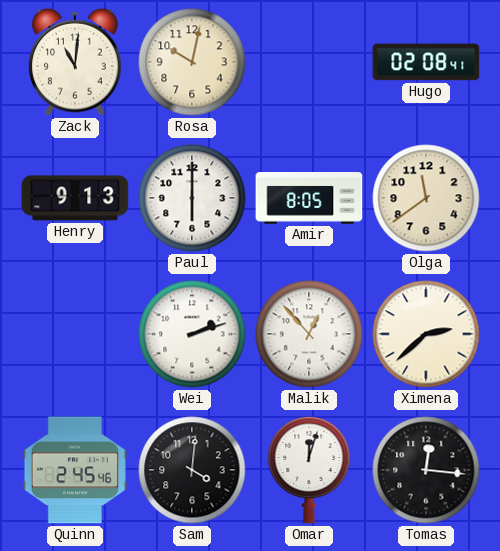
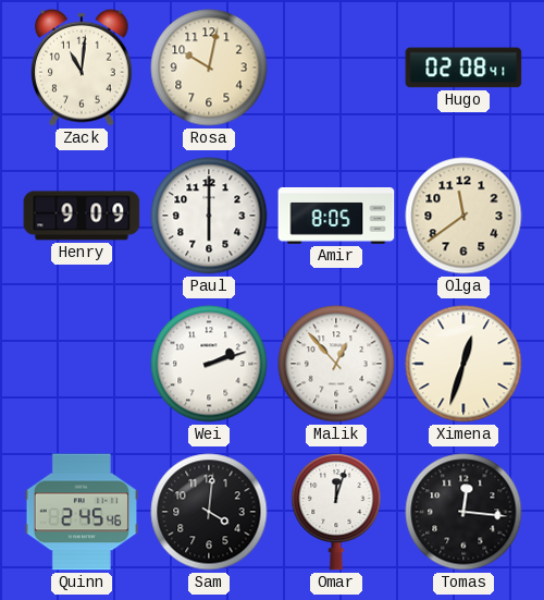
Henry: 9:13 -> 9:09
Ximena: 2:38 -> 12:33
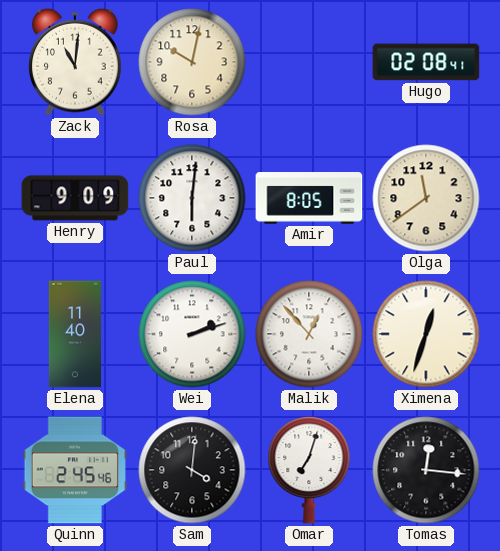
Paul: 6:00 -> 6:01
Elena: none -> 11:40
Omar: 12:03 -> 7:03
